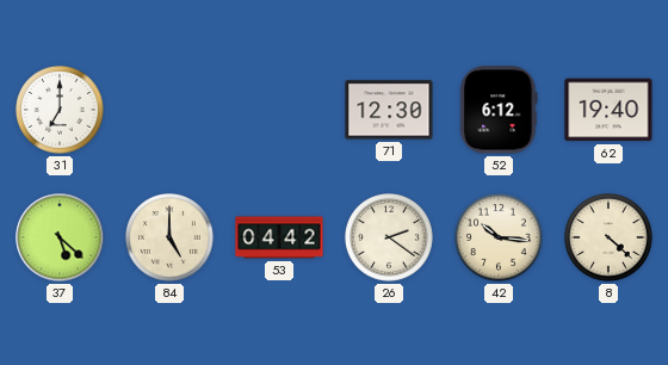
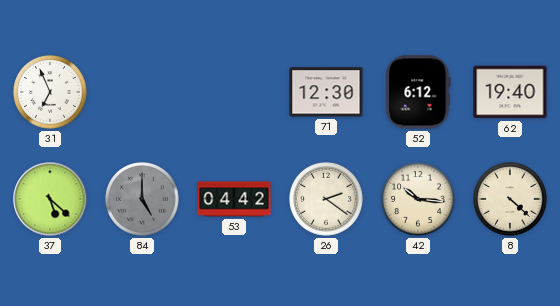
31: 7:00 -> 6:56
84 dial: cream -> grey
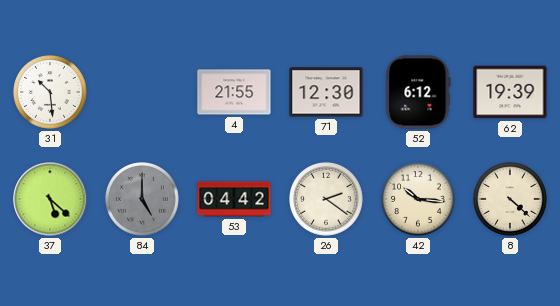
31: 6:56 -> 10:29
4: none -> 21:55
62: 19:40 -> 19:39
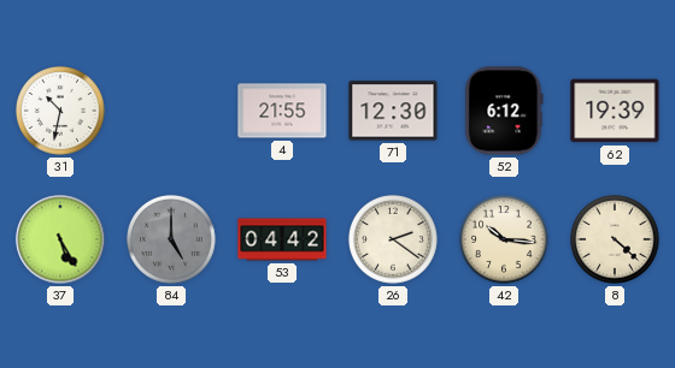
31: 10:29 -> 10:32
37: 5:22 -> 5:25
